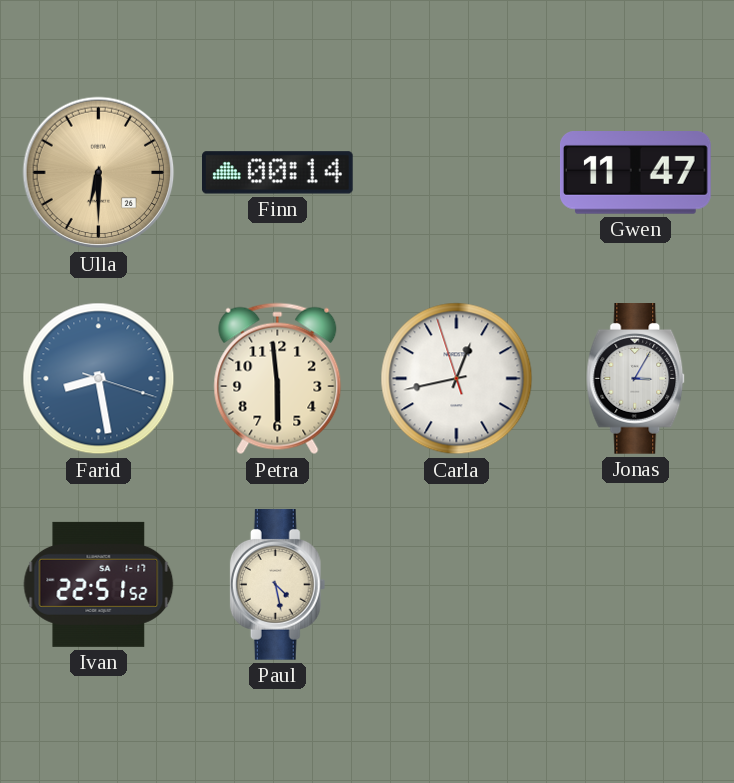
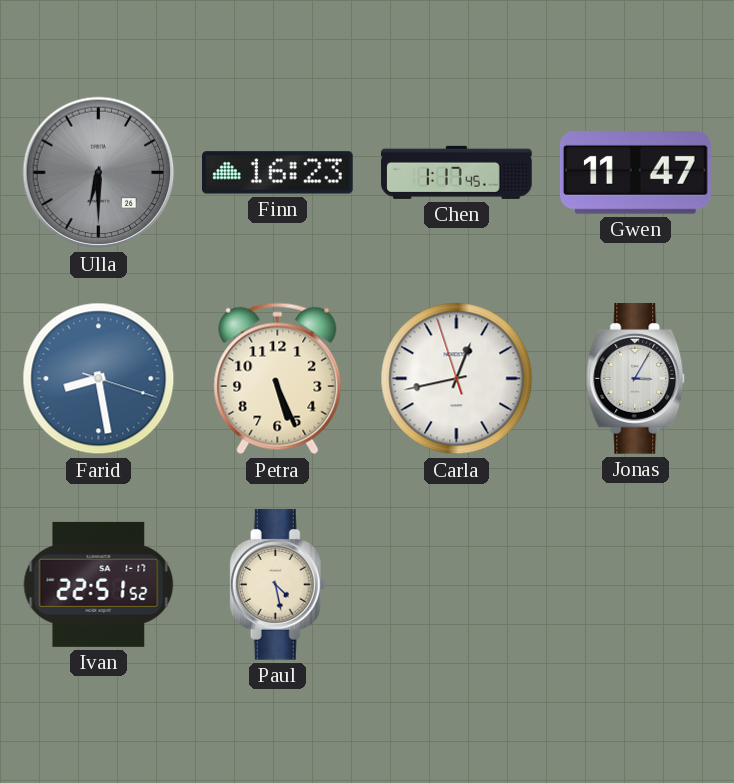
Ulla dial: champagne -> grey
Finn: 00:14 -> 16:23
Chen: none -> 1:17
Petra: 5:59 -> 5:26
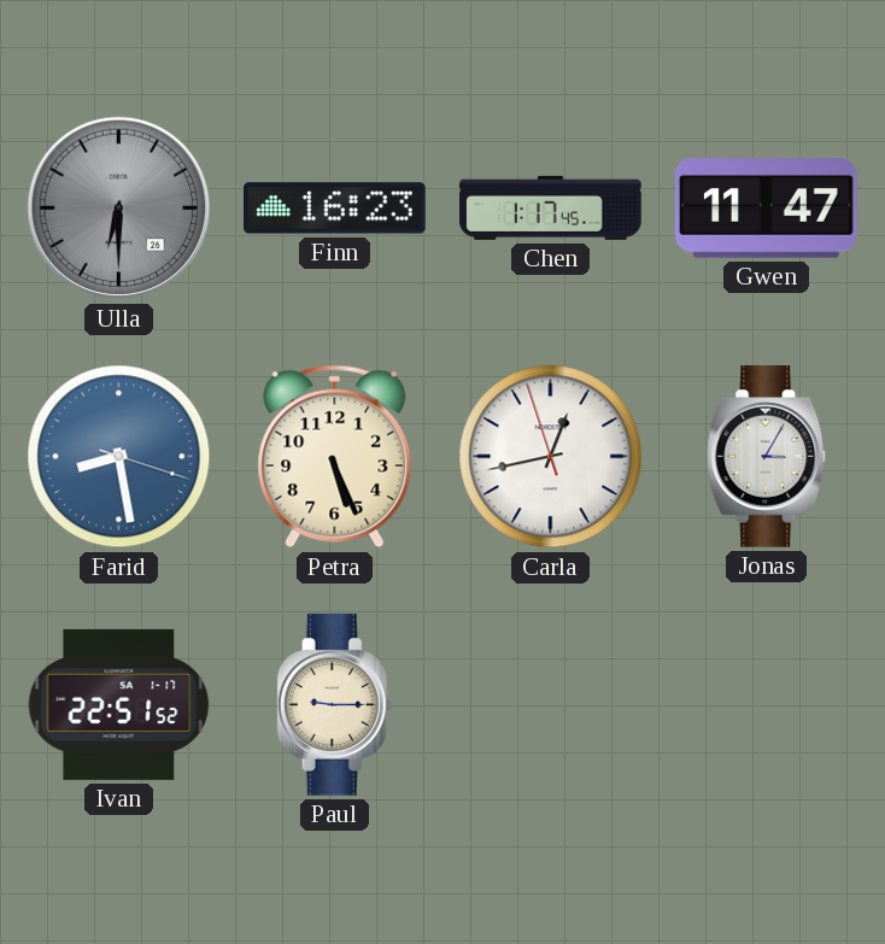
Paul: 4:28 -> 9:15
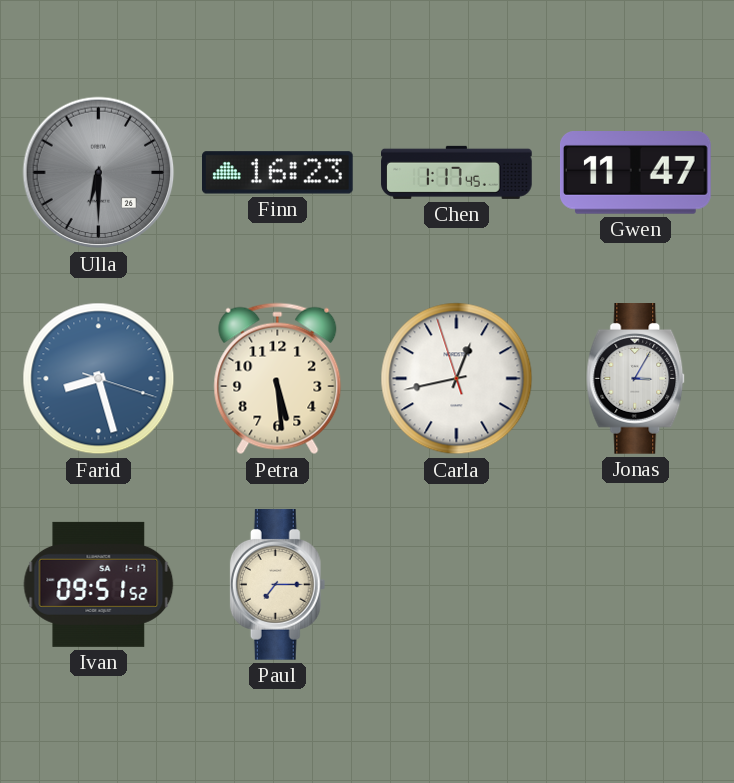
Farid: 8:28 -> 8:27
Petra: 5:26 -> 5:29
Ivan: 22:51 -> 09:51
Paul: 9:15 -> 7:15
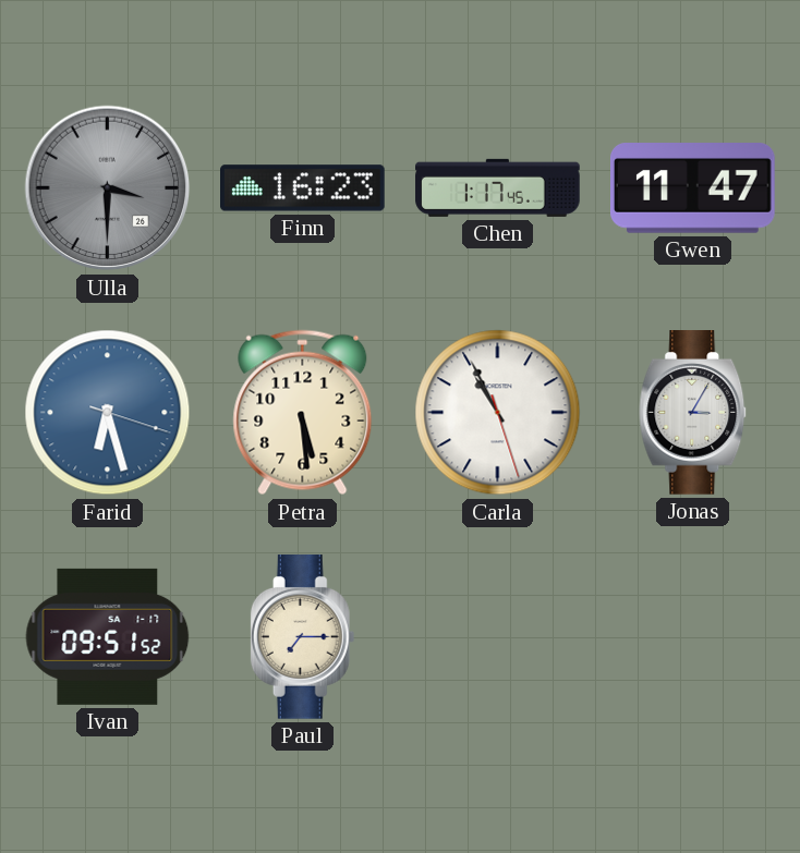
Ulla: 6:30 -> 3:30
Farid: 8:27 -> 6:27
Carla: 12:42 -> 10:55
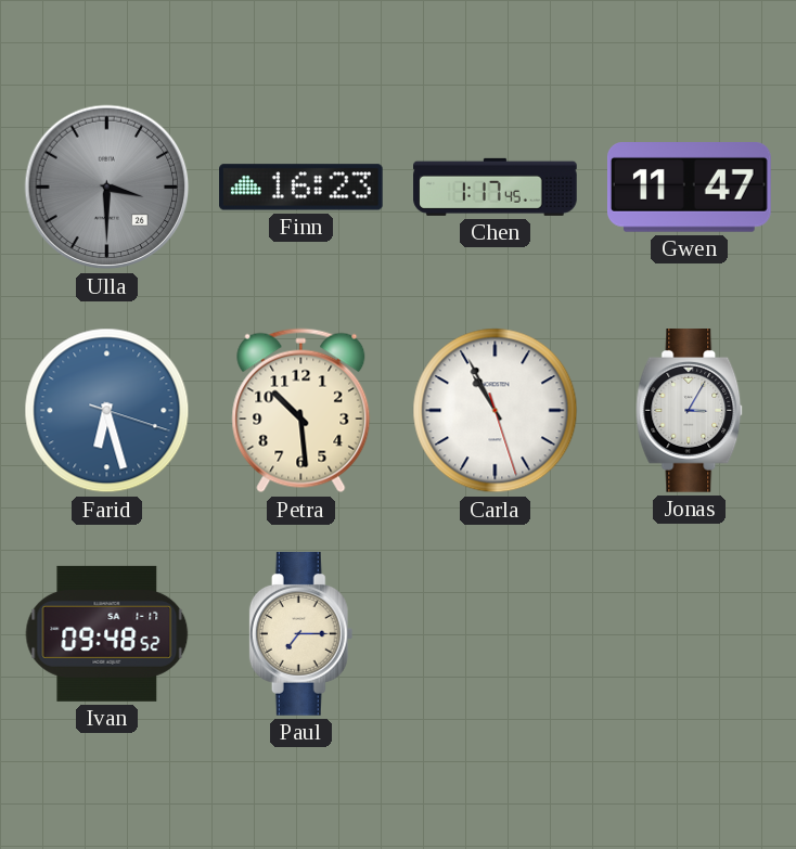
Petra: 5:29 -> 10:29
Ivan: 09:51 -> 09:48
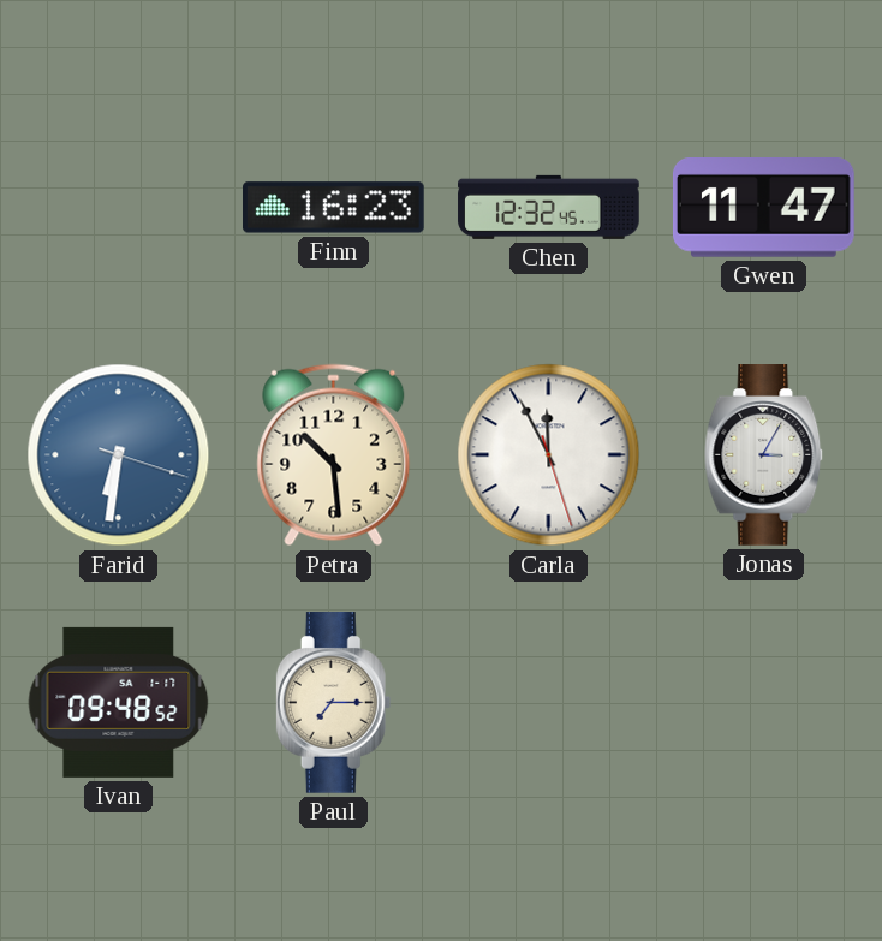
Ulla: 3:30 -> none
Chen: 1:17 -> 12:32
Farid: 6:27 -> 6:31
Carla: 10:55 -> 11:55
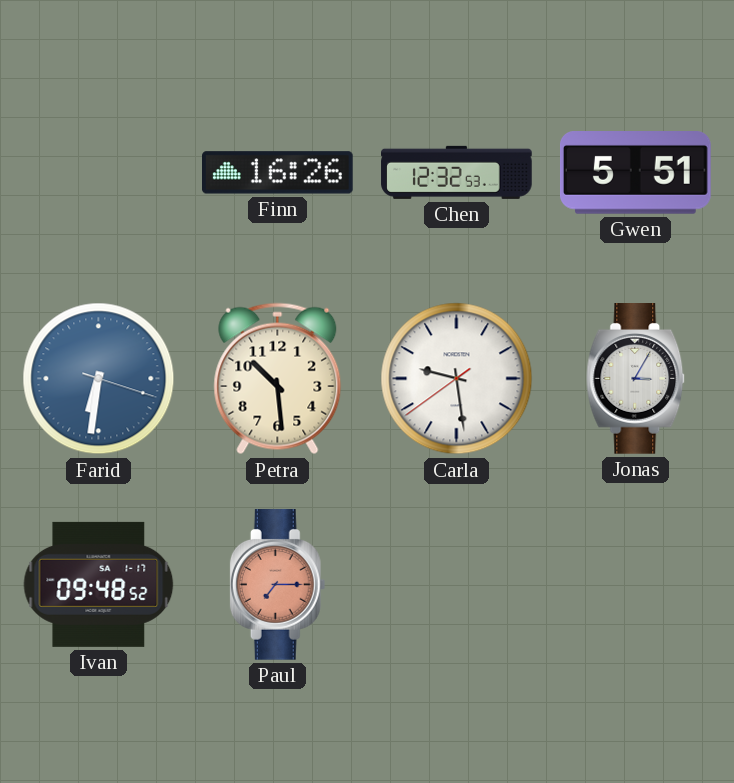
Finn: 16:23 -> 16:26
Chen: 12:32:45 -> 12:32:53
Gwen: 11:47 -> 5:51
Carla: 11:55 -> 9:28
Paul dial: cream -> salmon
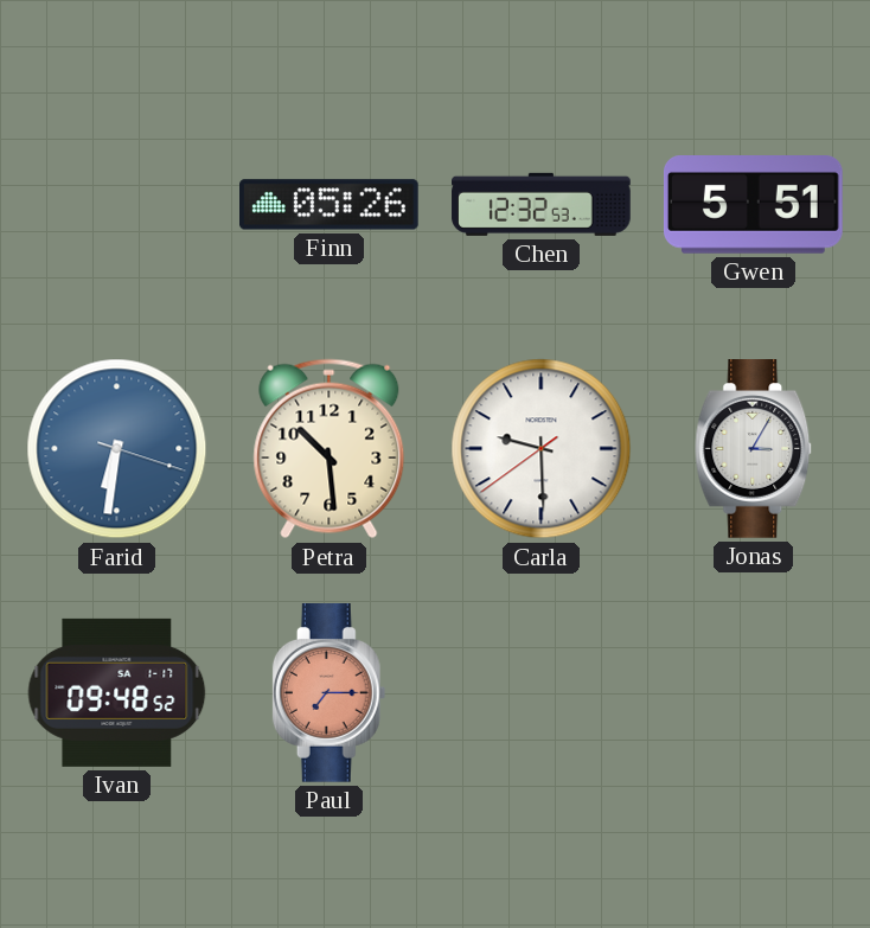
Finn: 16:26 -> 05:26
Carla: 9:28 -> 9:29
